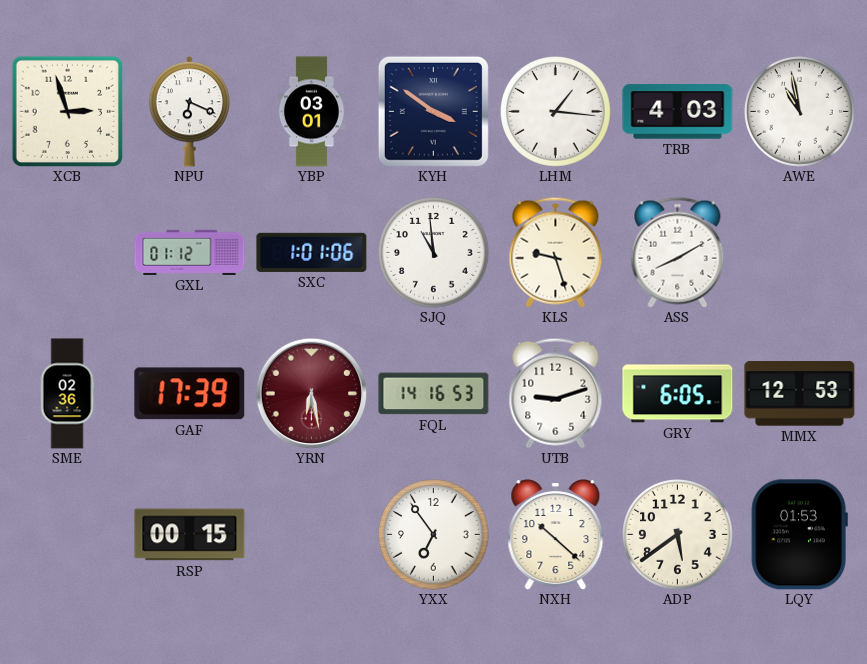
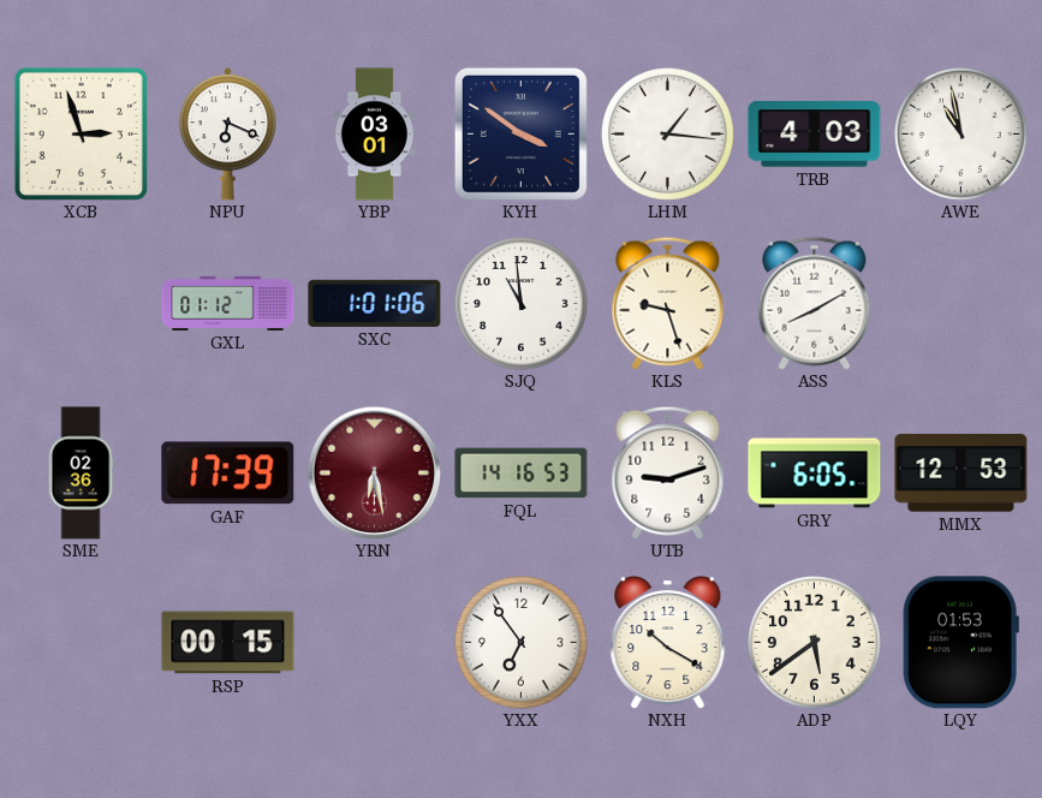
NXH: 10:22 -> 10:20
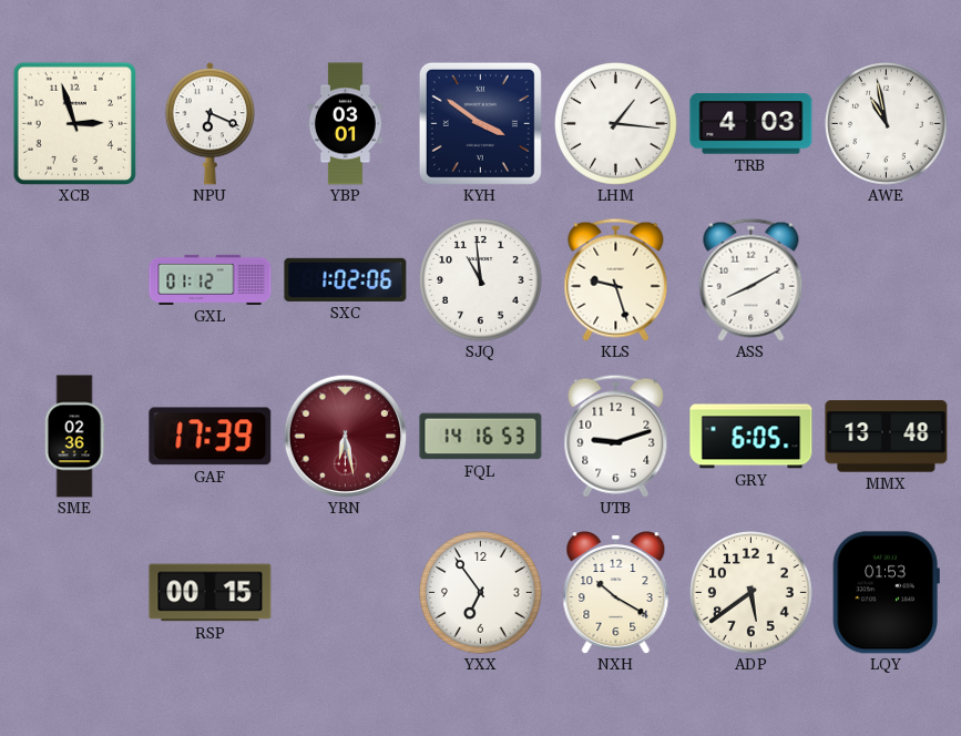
SXC: 1:01 -> 1:02
MMX: 12:53 -> 13:48
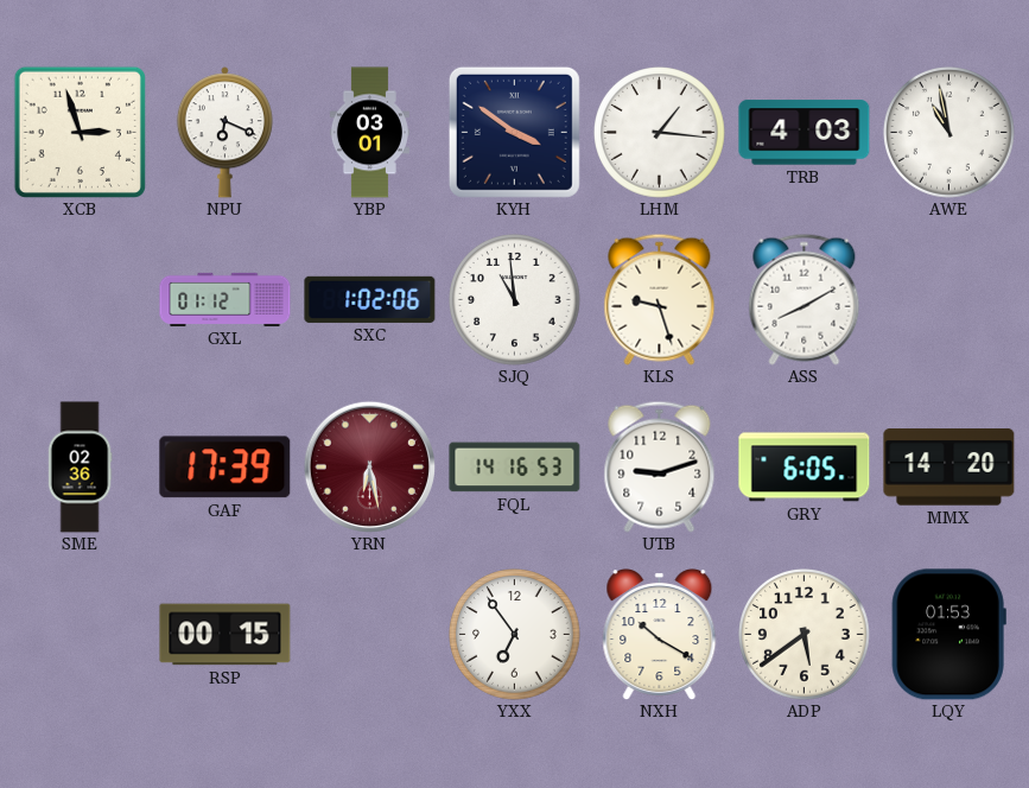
MMX: 13:48 -> 14:20
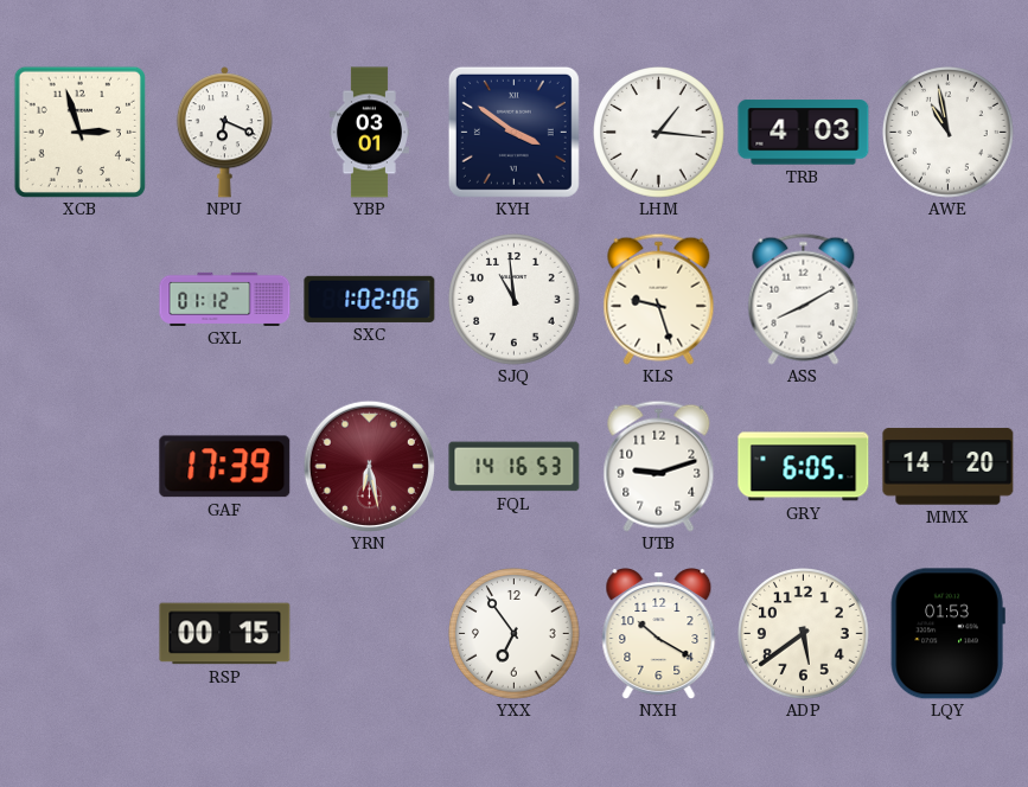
SME: 02:36 -> none
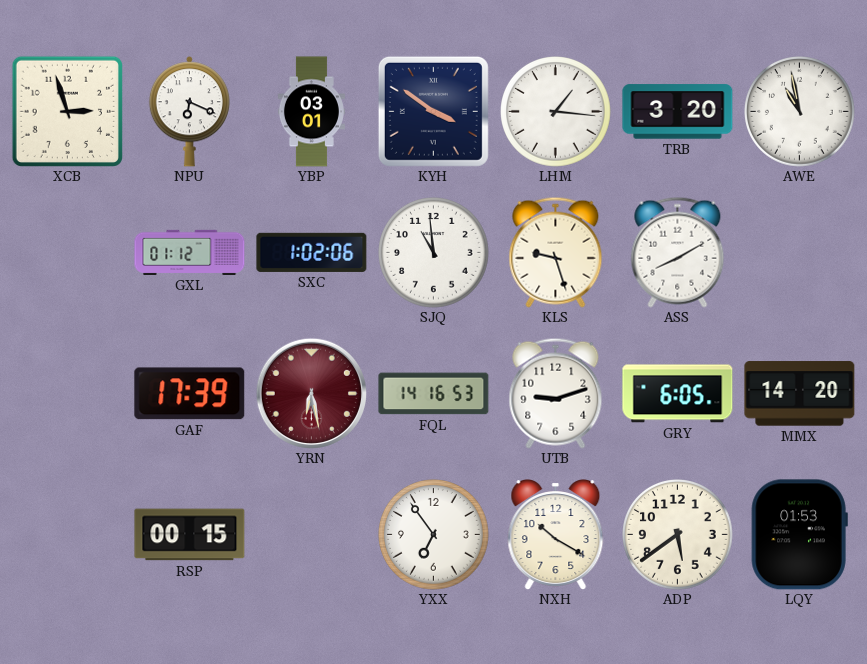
TRB: 4:03 -> 3:20
